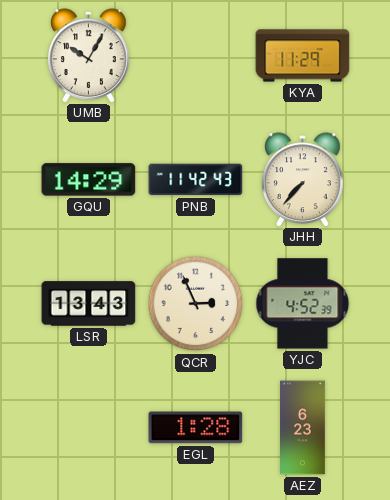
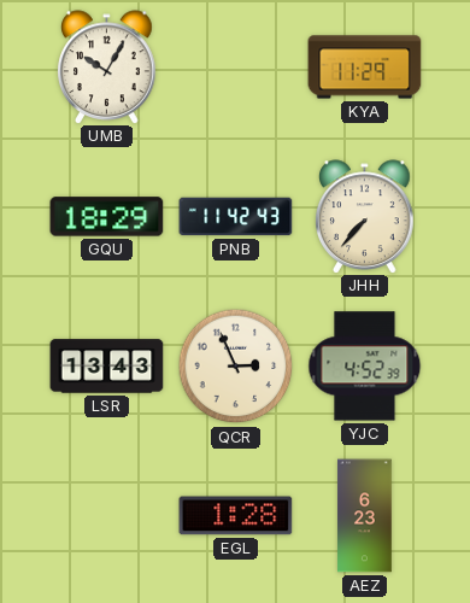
GQU: 14:29 -> 18:29
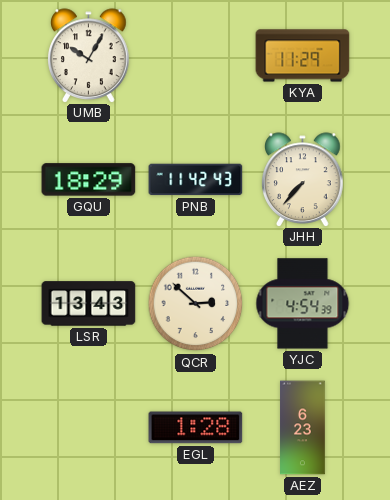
QCR: 2:56 -> 2:52
YJC: 4:52 -> 4:54
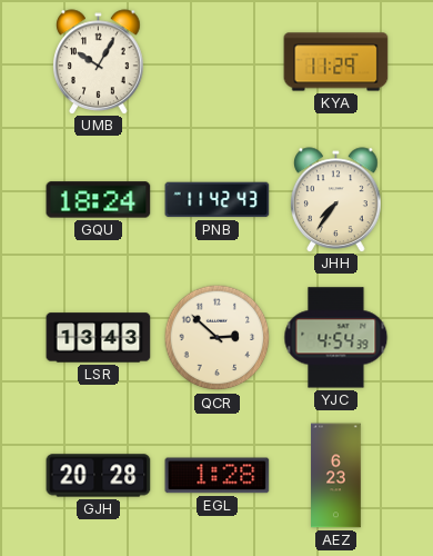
GQU: 18:29 -> 18:24
JHH: 7:37 -> 7:36
GJH: none -> 20:28
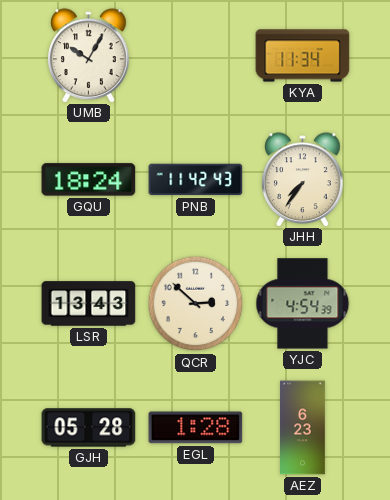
KYA: 11:29 -> 11:34
GJH: 20:28 -> 05:28
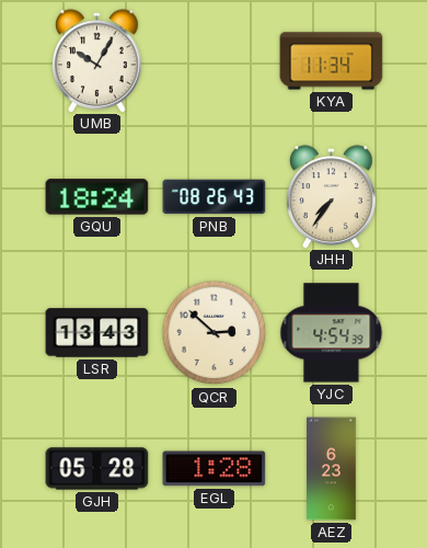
PNB: 11:42 -> 08:26
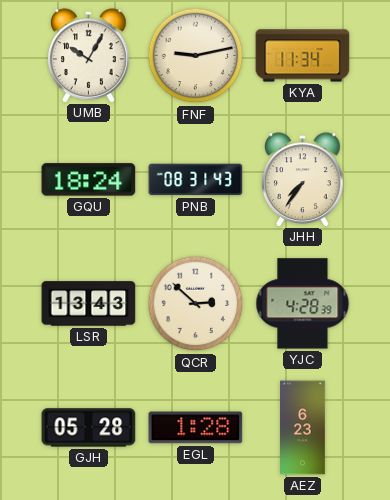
FNF: none -> 9:13
PNB: 08:26 -> 08:31
YJC: 4:54 -> 4:28
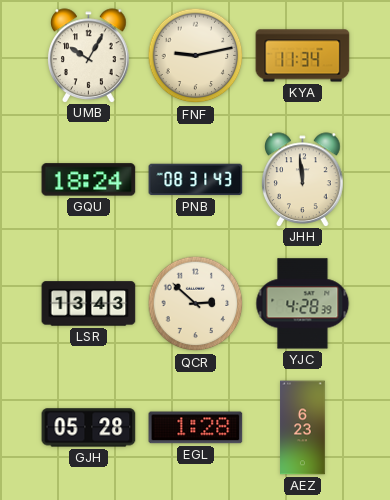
JHH: 7:36 -> 11:59
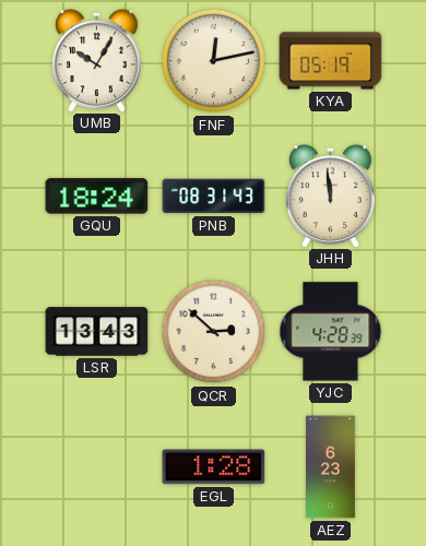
FNF: 9:13 -> 12:13
KYA: 11:34 -> 05:19
GJH: 05:28 -> none
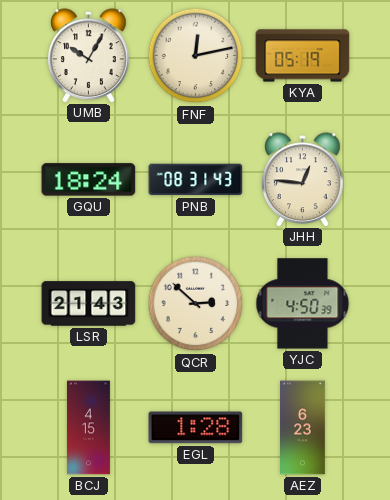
JHH: 11:59 -> 12:46
LSR: 13:43 -> 21:43
YJC: 4:28 -> 4:50
BCJ: none -> 4:15
